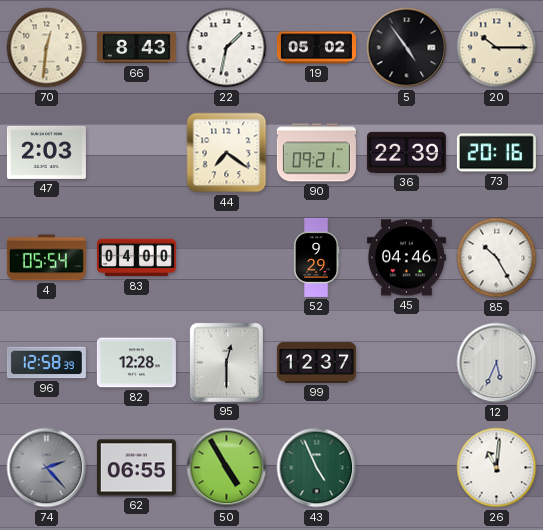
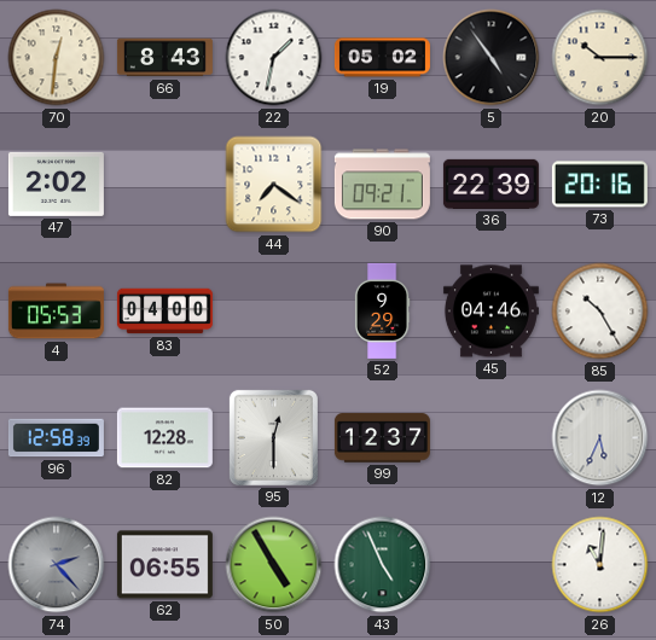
47: 2:03 -> 2:02
4: 05:54 -> 05:53
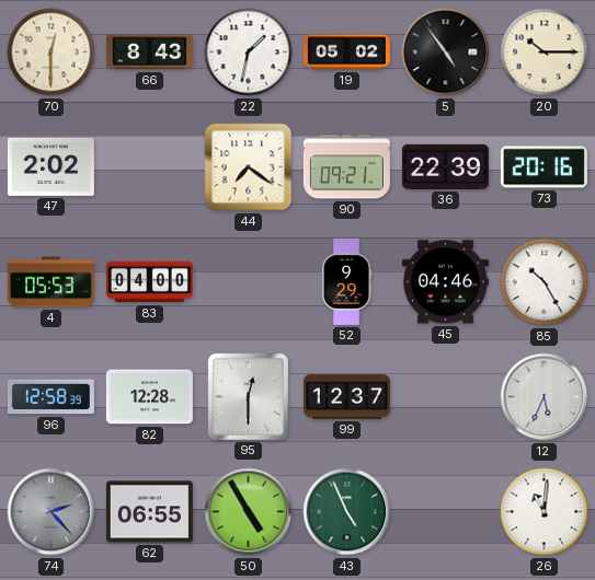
70: 12:31 -> 12:30
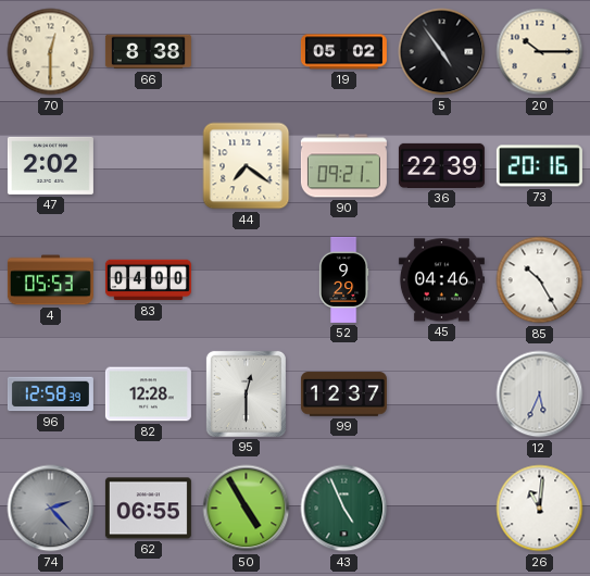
66: 8:43 -> 8:38
22: 1:32 -> none
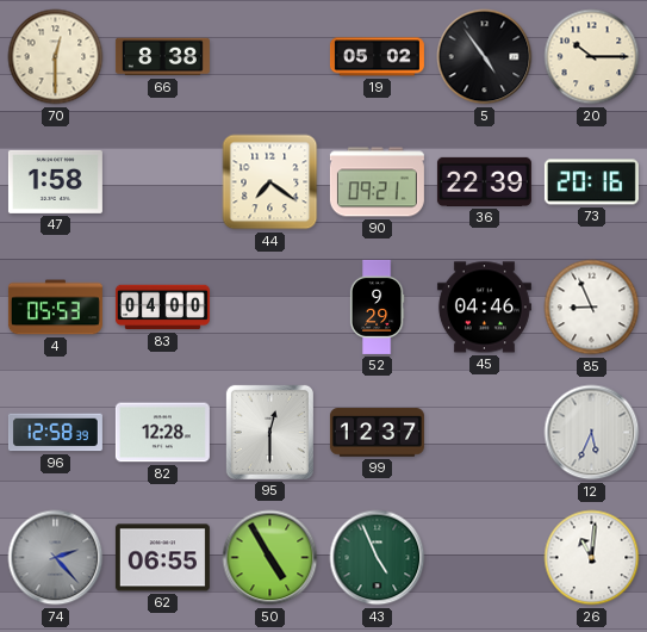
47: 2:02 -> 1:58
85: 10:25 -> 8:56
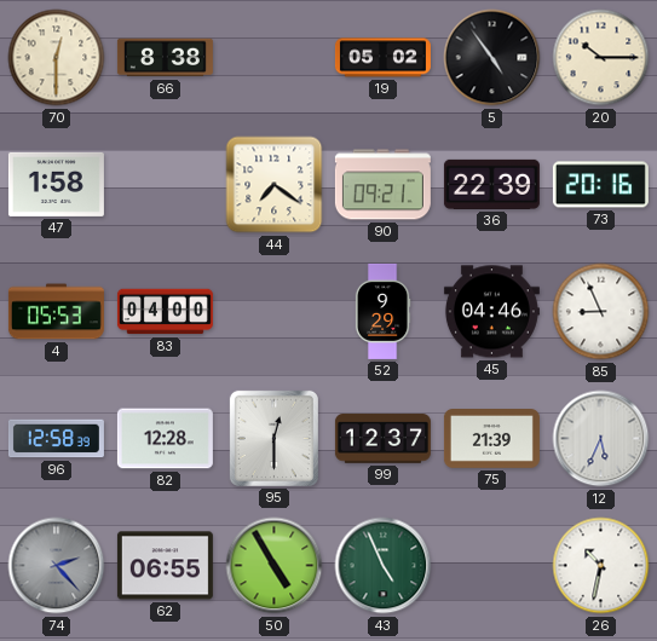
75: none -> 21:39
26: 11:01 -> 10:32
